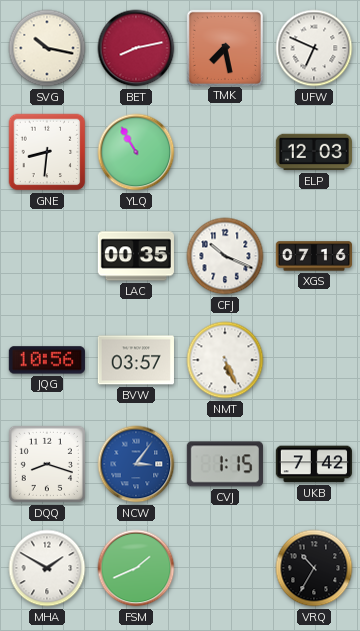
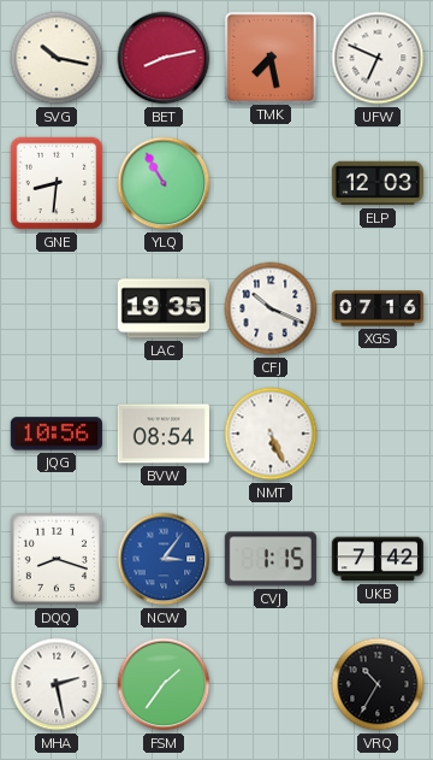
LAC: 00:35 -> 19:35
BVW: 03:57 -> 08:54
MHA: 1:50 -> 2:28
FSM: 1:41 -> 1:36
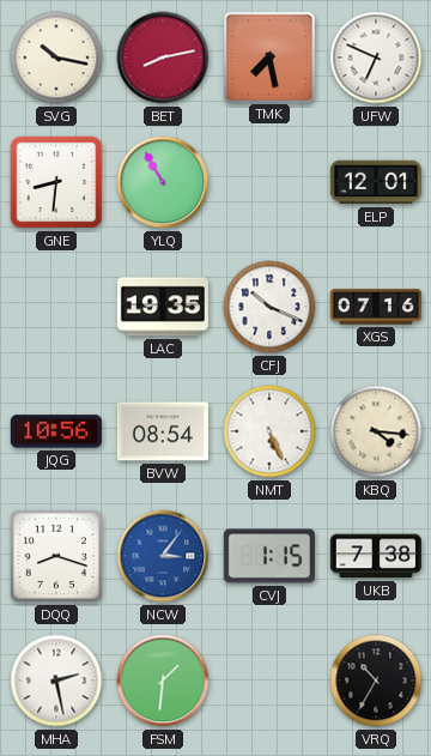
ELP: 12:03 -> 12:01
KBQ: none -> 4:16
UKB: 7:42 -> 7:38
FSM: 1:36 -> 1:31
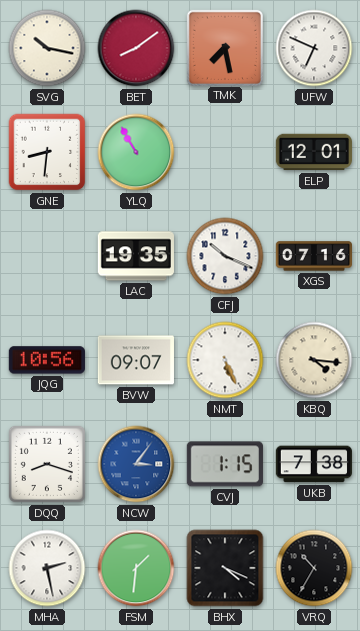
BET: 8:13 -> 8:09
BVW: 08:54 -> 09:07
BHX: none -> 4:19
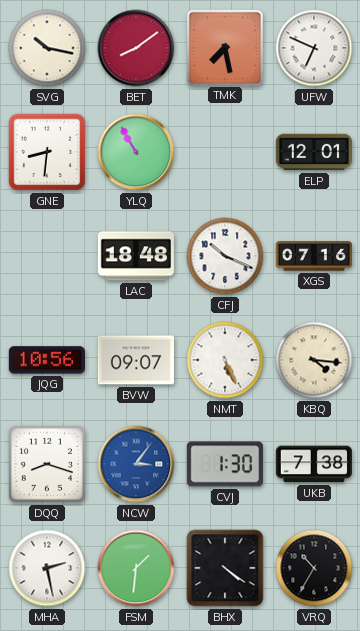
LAC: 19:35 -> 18:48
CVJ: 1:15 -> 1:30
BHX: 4:19 -> 4:21
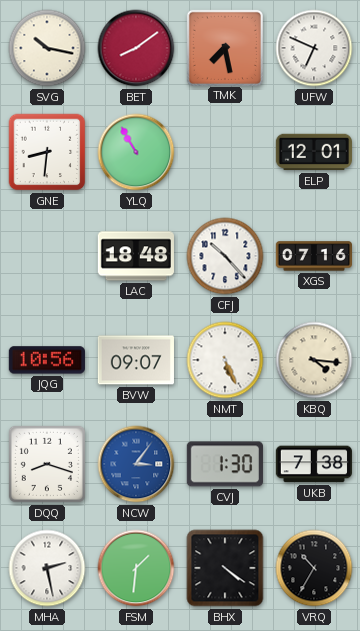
CFJ: 10:19 -> 10:23
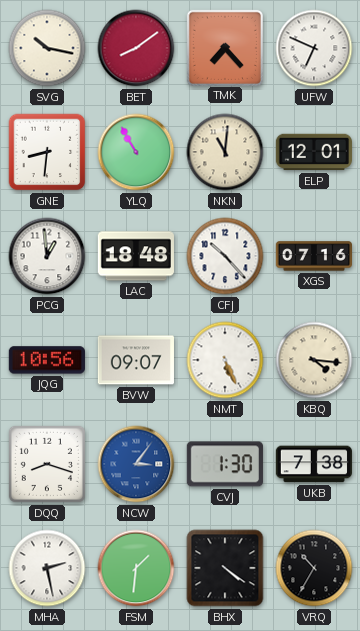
TMK: 7:28 -> 7:23
NKN: none -> 11:01
PCG: none -> 12:59
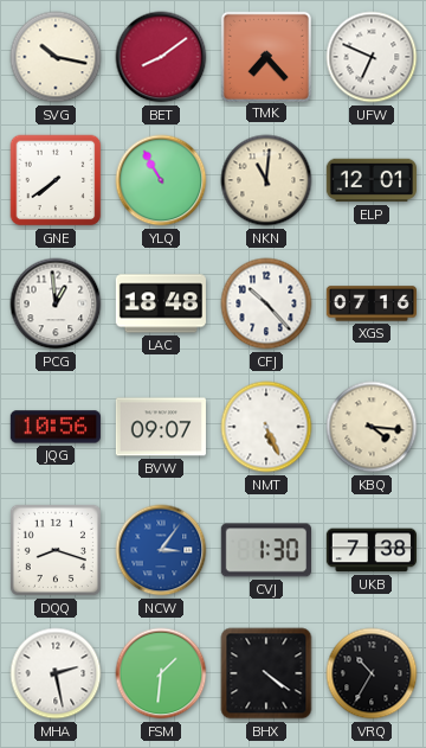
GNE: 8:31 -> 7:39
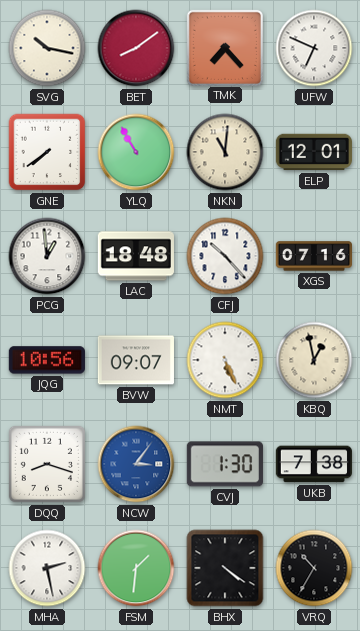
KBQ: 4:16 -> 12:58
